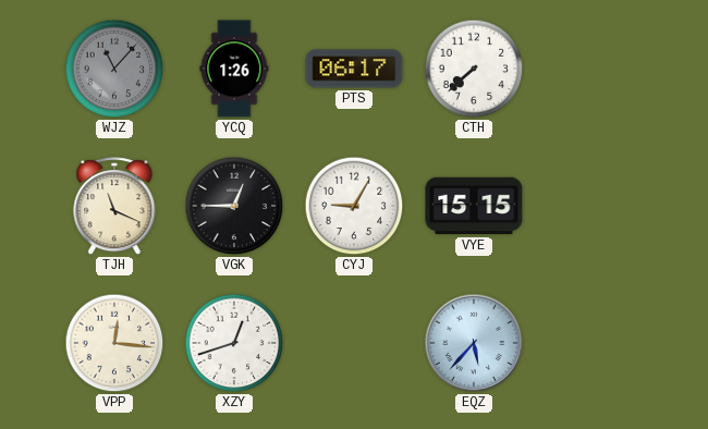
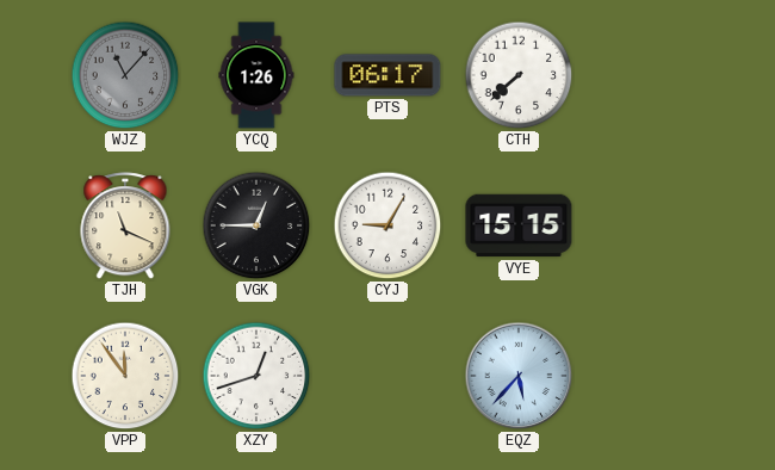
VPP: 12:16 -> 11:54
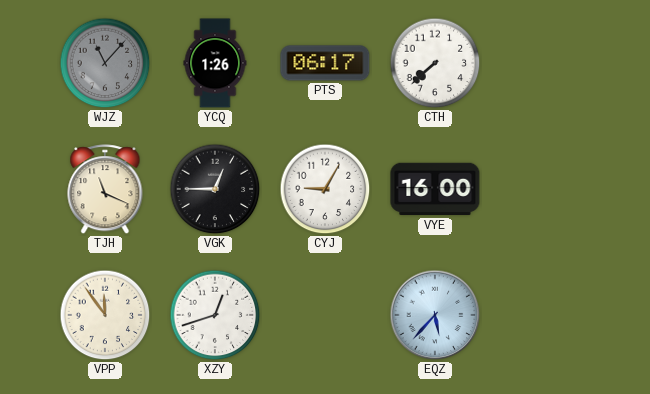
VYE: 15:15 -> 16:00
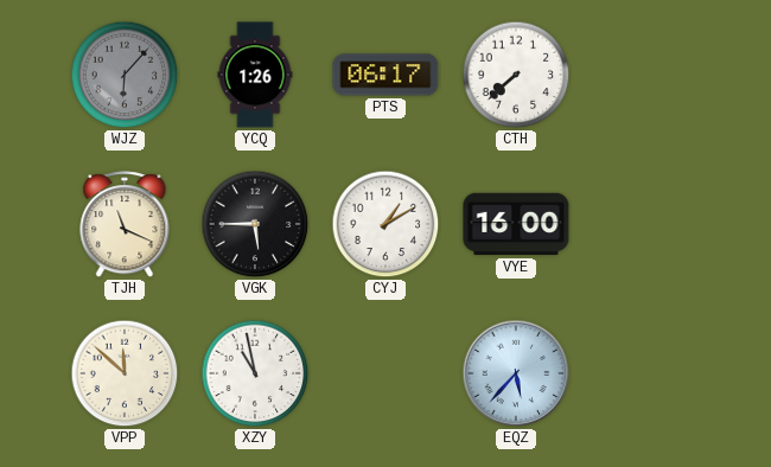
WJZ: 11:07 -> 6:07
VGK: 12:45 -> 5:45
CYJ: 9:05 -> 1:10
VPP: 11:54 -> 11:52
XZY: 12:42 -> 10:58
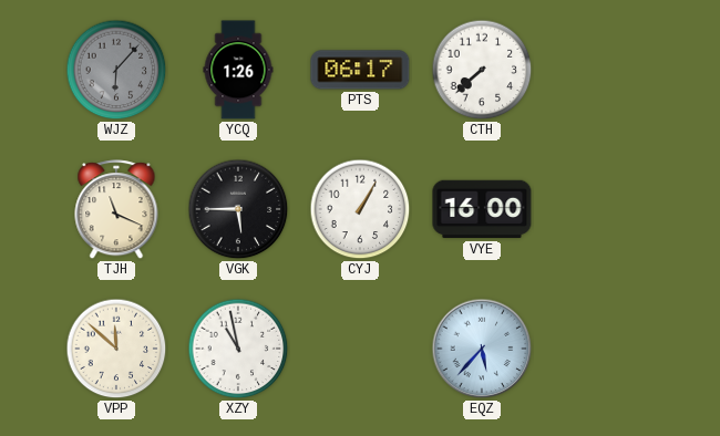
CYJ: 1:10 -> 1:05
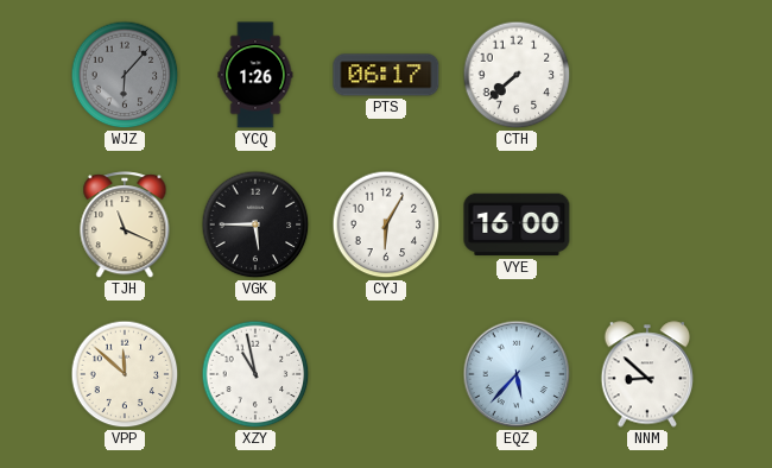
CYJ: 1:05 -> 6:05
NNM: none -> 8:52
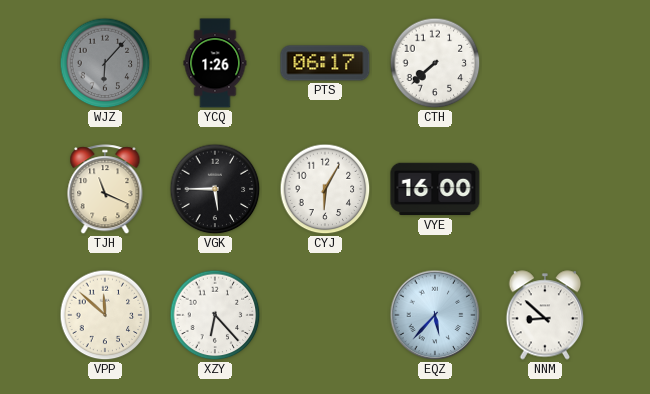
XZY: 10:58 -> 6:23
